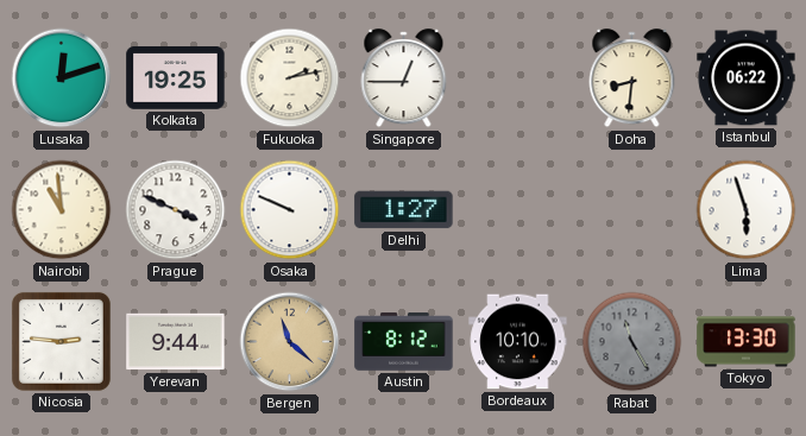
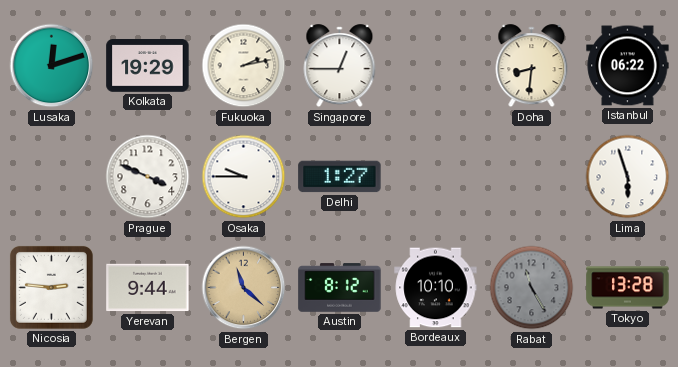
Kolkata: 19:25 -> 19:29
Nairobi: 10:59 -> none
Osaka: 9:49 -> 9:45
Tokyo: 13:30 -> 13:28
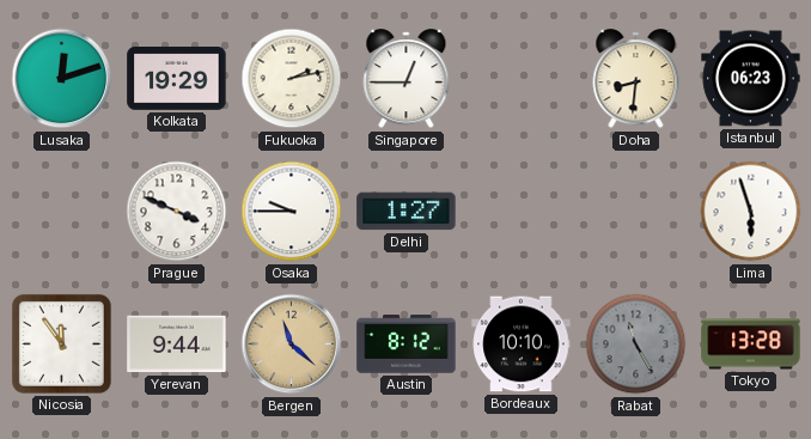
Istanbul: 06:22 -> 06:23
Nicosia: 2:46 -> 11:54
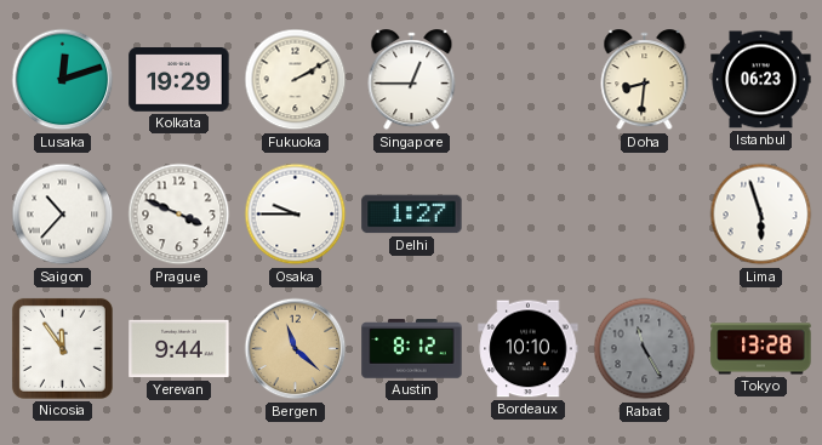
Fukuoka: 2:13 -> 2:10
Saigon: none -> 10:37
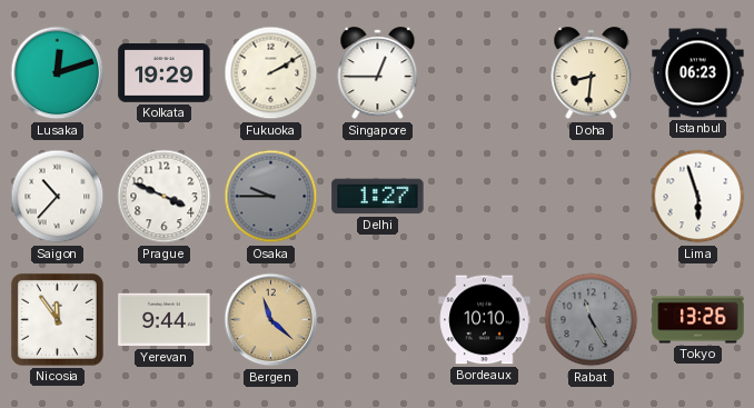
Osaka dial: white -> grey
Austin: 8:12 -> none
Tokyo: 13:28 -> 13:26
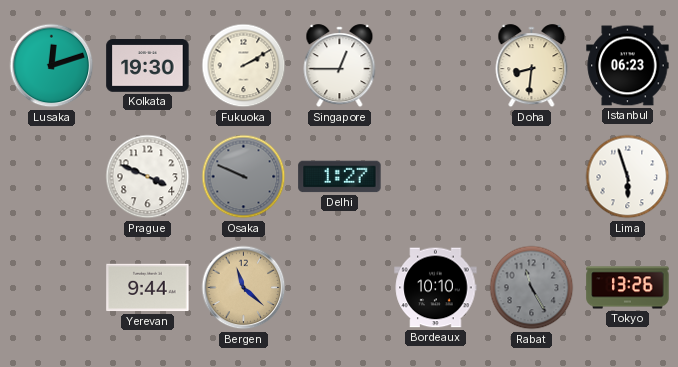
Kolkata: 19:29 -> 19:30
Saigon: 10:37 -> none
Osaka: 9:45 -> 9:49
Nicosia: 11:54 -> none
